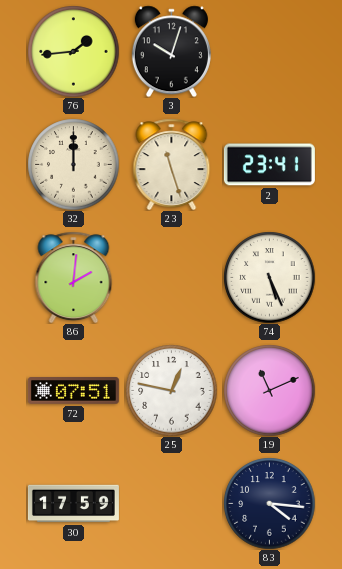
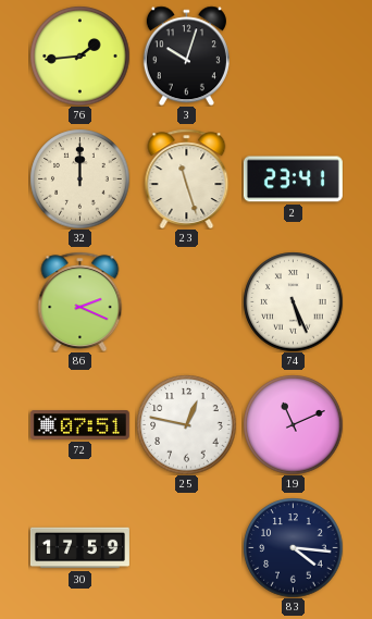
86: 2:01 -> 2:19
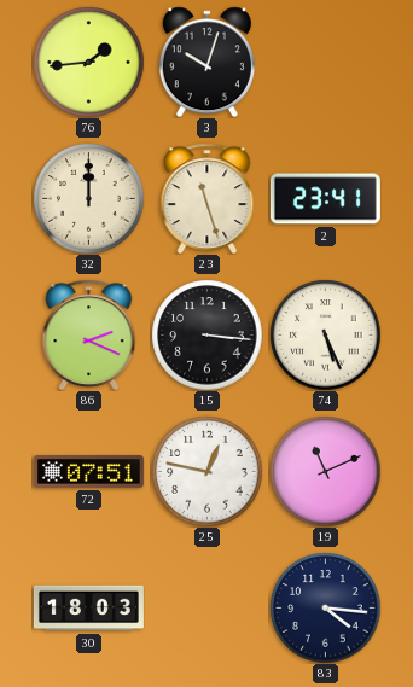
15: none -> 3:16
30: 17:59 -> 18:03
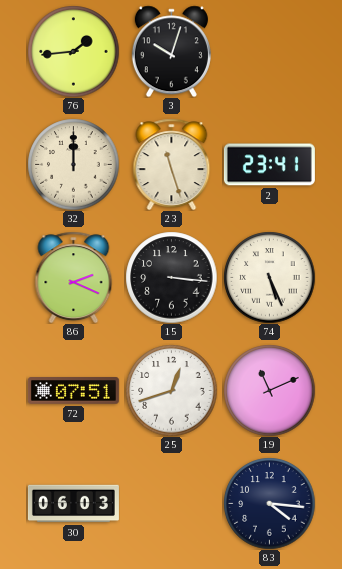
25: 12:47 -> 12:42
30: 18:03 -> 06:03
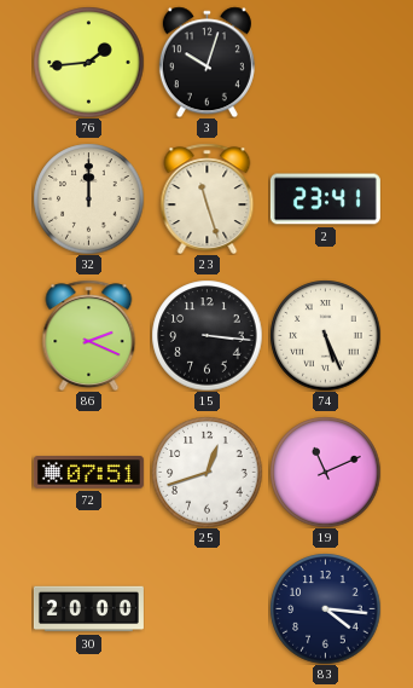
30: 06:03 -> 20:00
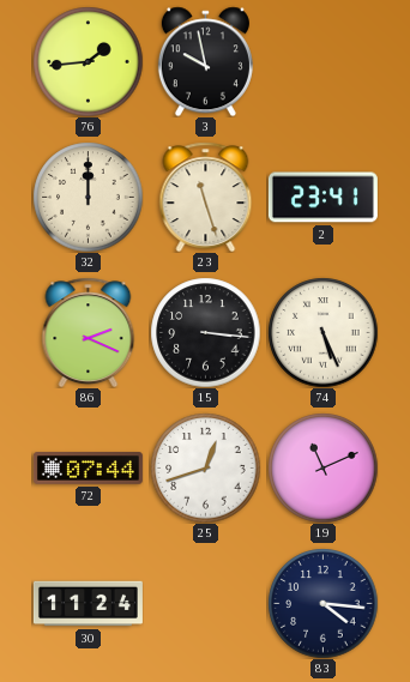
3: 10:03 -> 9:58
72: 07:51 -> 07:44
30: 20:00 -> 11:24
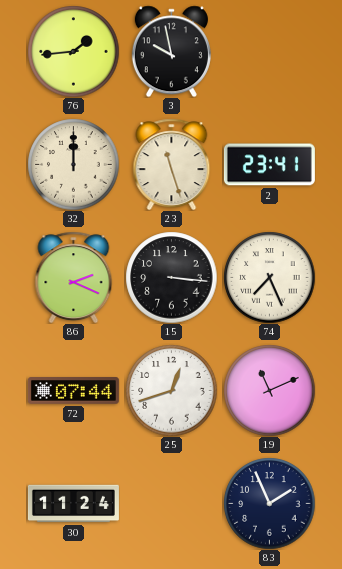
74: 5:26 -> 7:26
83: 4:16 -> 1:56
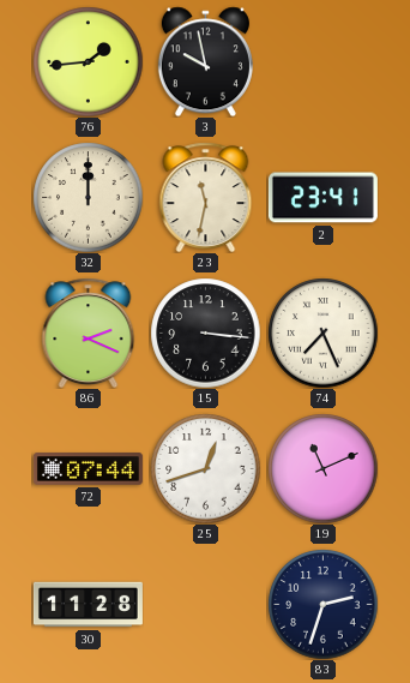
23: 11:27 -> 11:32
30: 11:24 -> 11:28
83: 1:56 -> 2:33
